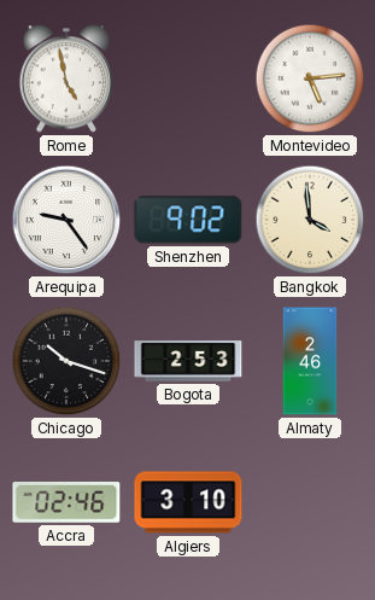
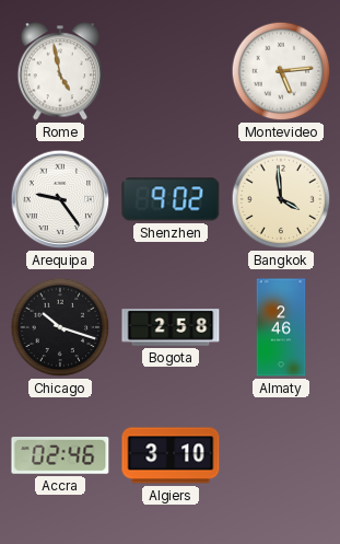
Bogota: 2:53 -> 2:58
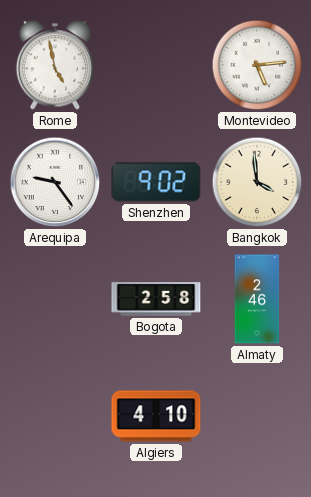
Chicago: 10:18 -> none
Accra: 02:46 -> none
Algiers: 3:10 -> 4:10
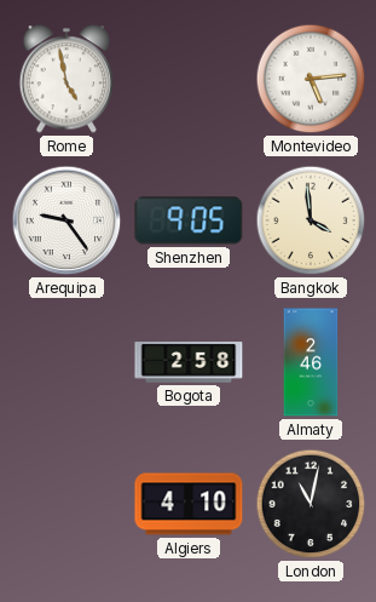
Shenzhen: 9:02 -> 9:05
London: none -> 11:02
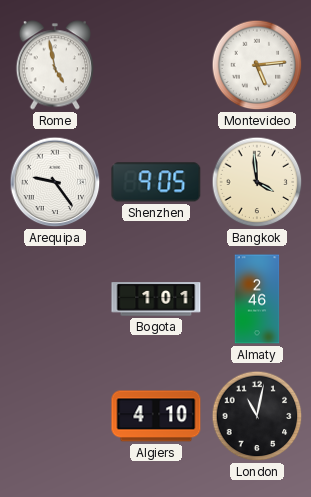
Bogota: 2:58 -> 1:01
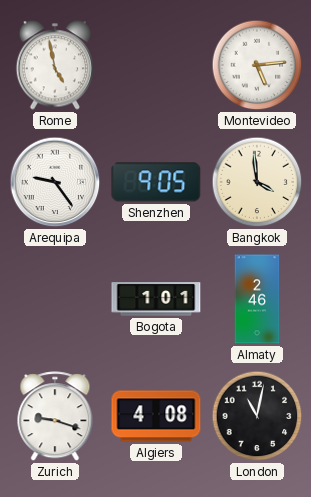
Zurich: none -> 9:18
Algiers: 4:10 -> 4:08
